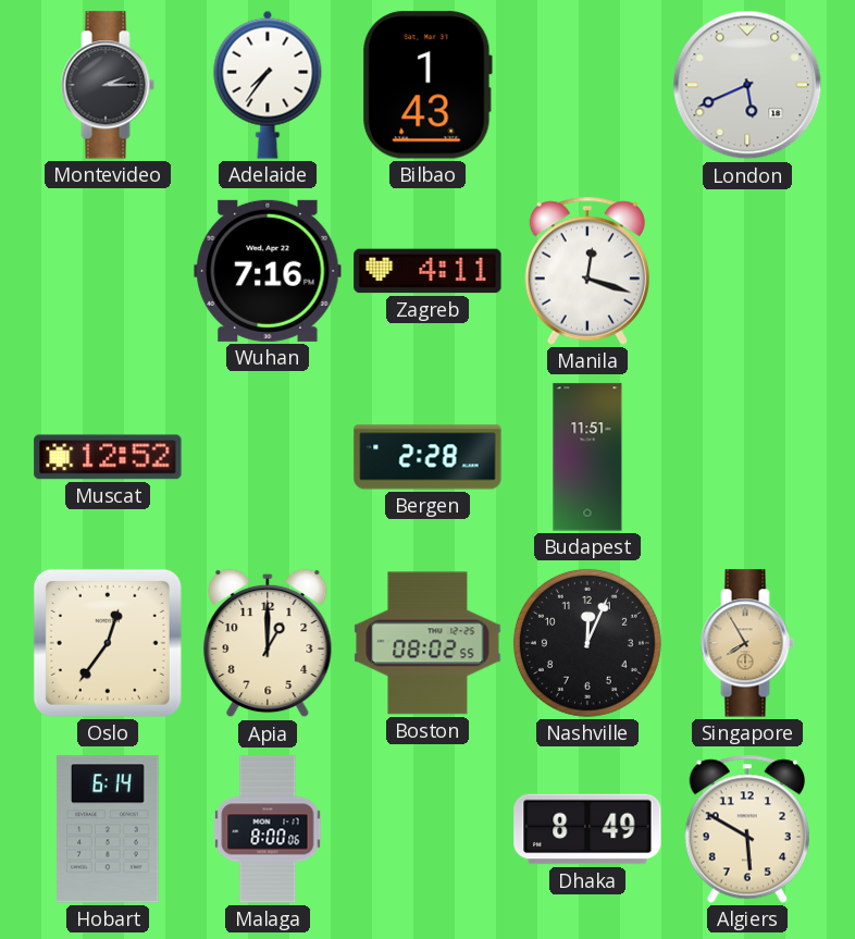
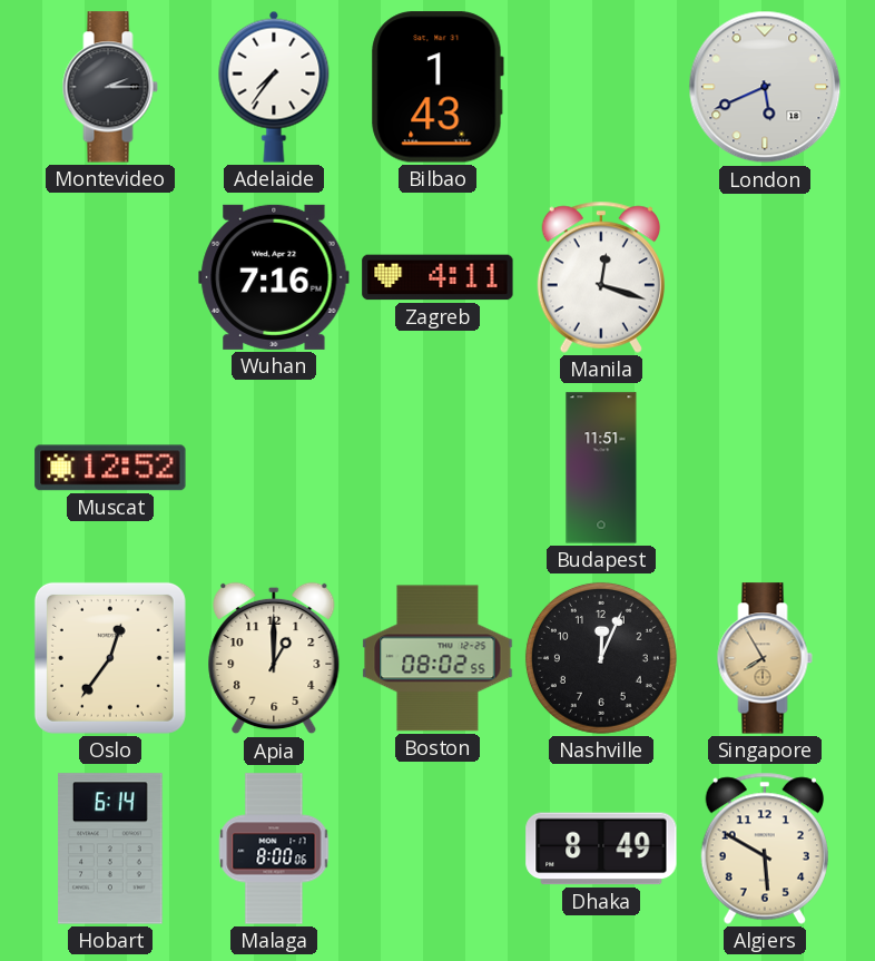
Bergen: 2:28 -> none
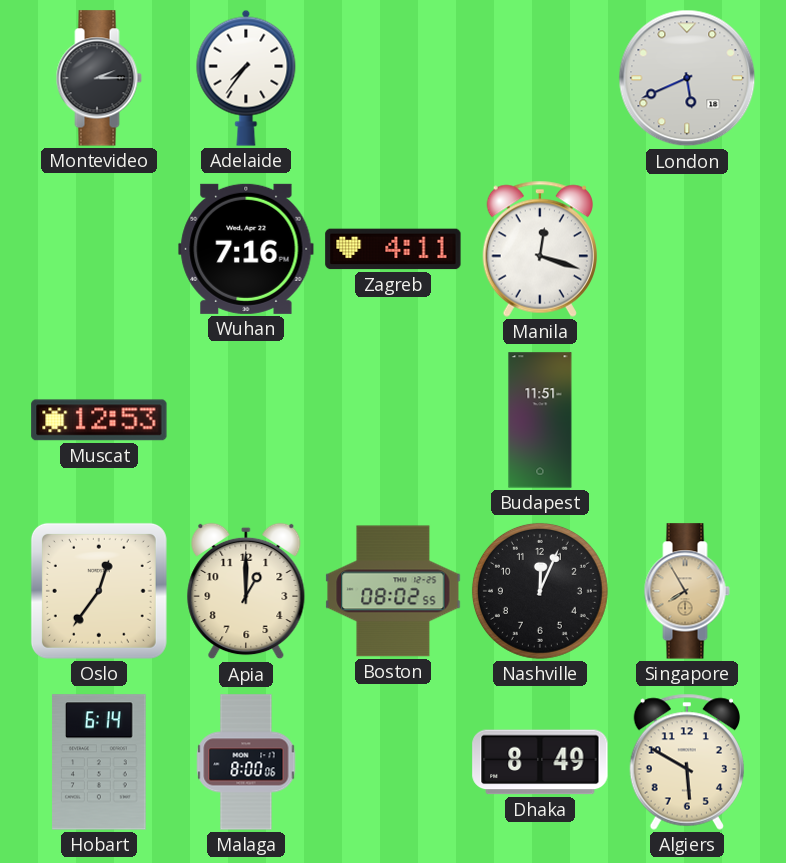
Bilbao: 1:43 -> none
Muscat: 12:52 -> 12:53
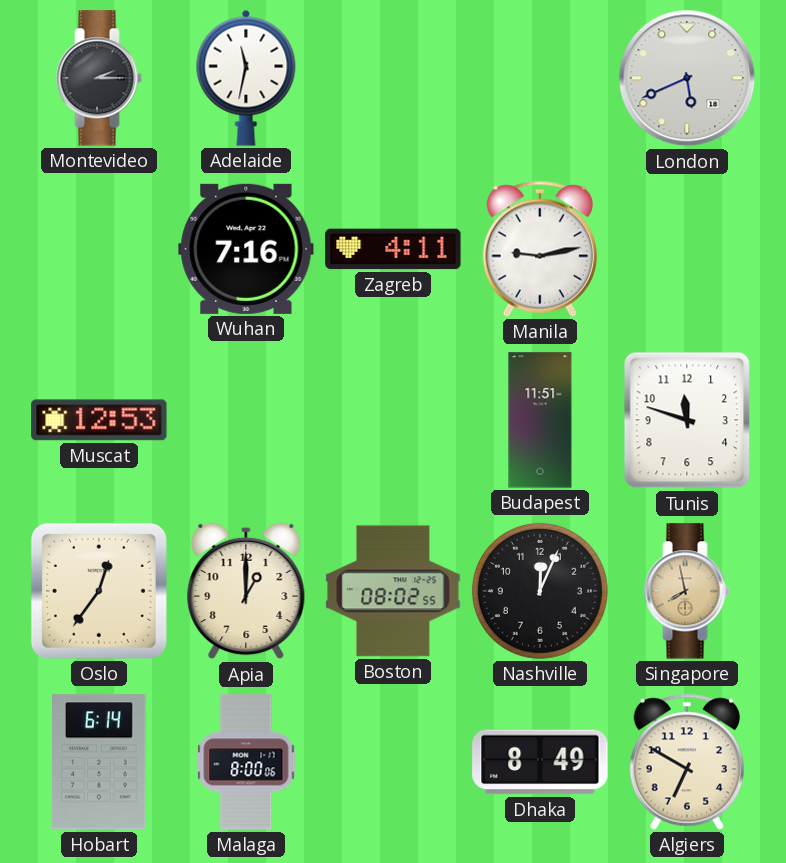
Adelaide: 7:36 -> 11:32
Manila: 12:18 -> 9:13
Tunis: none -> 11:48
Singapore: 7:55 -> 7:58
Algiers: 5:50 -> 6:50
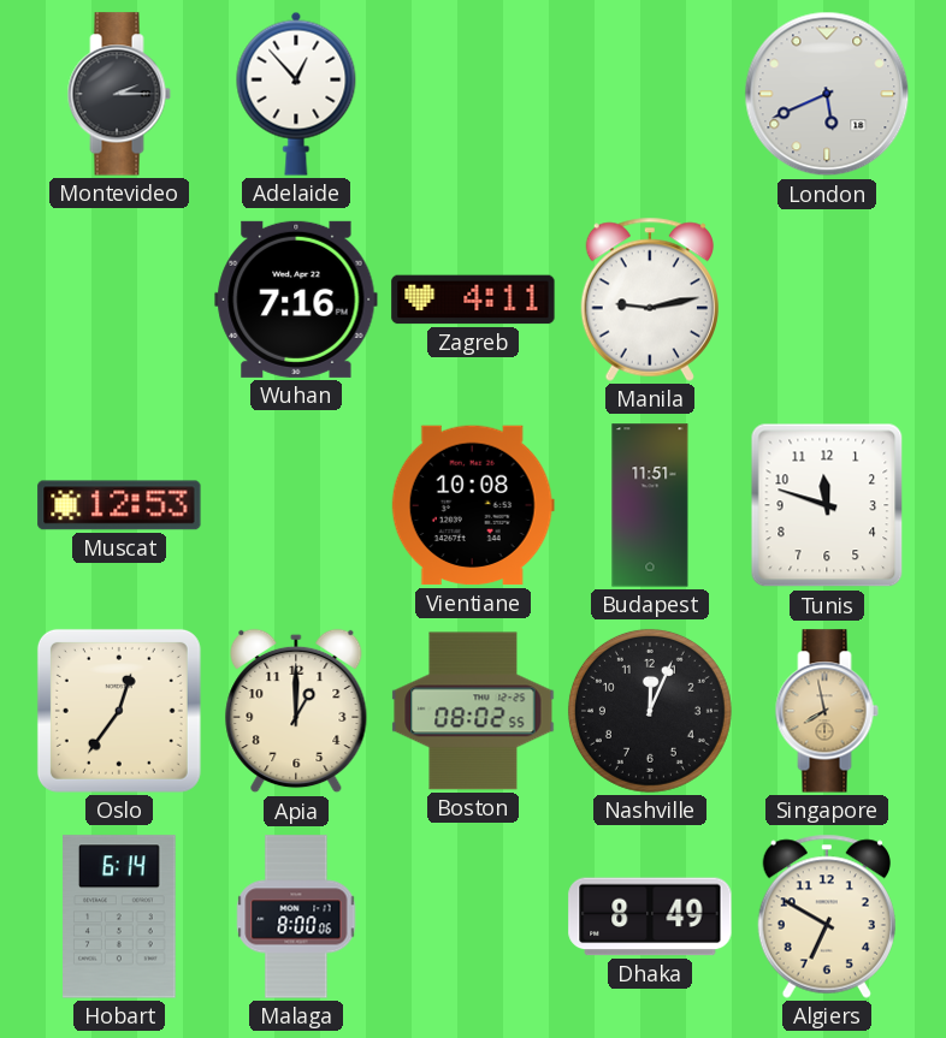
Adelaide: 11:32 -> 12:53
Vientiane: none -> 10:08
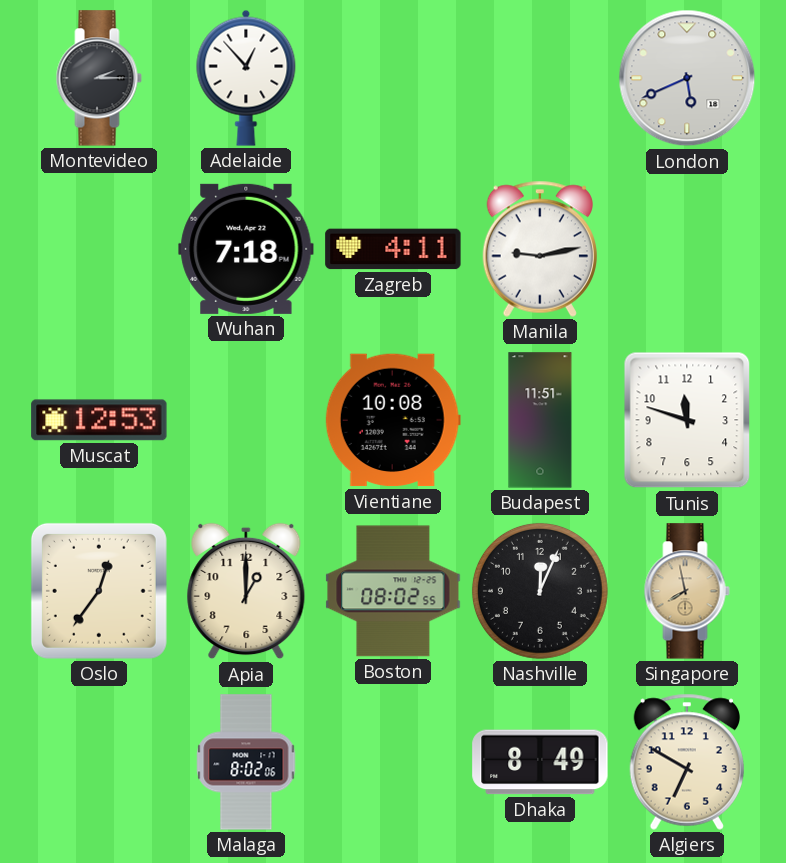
Wuhan: 7:16 -> 7:18
Hobart: 6:14 -> none
Malaga: 8:00 -> 8:02
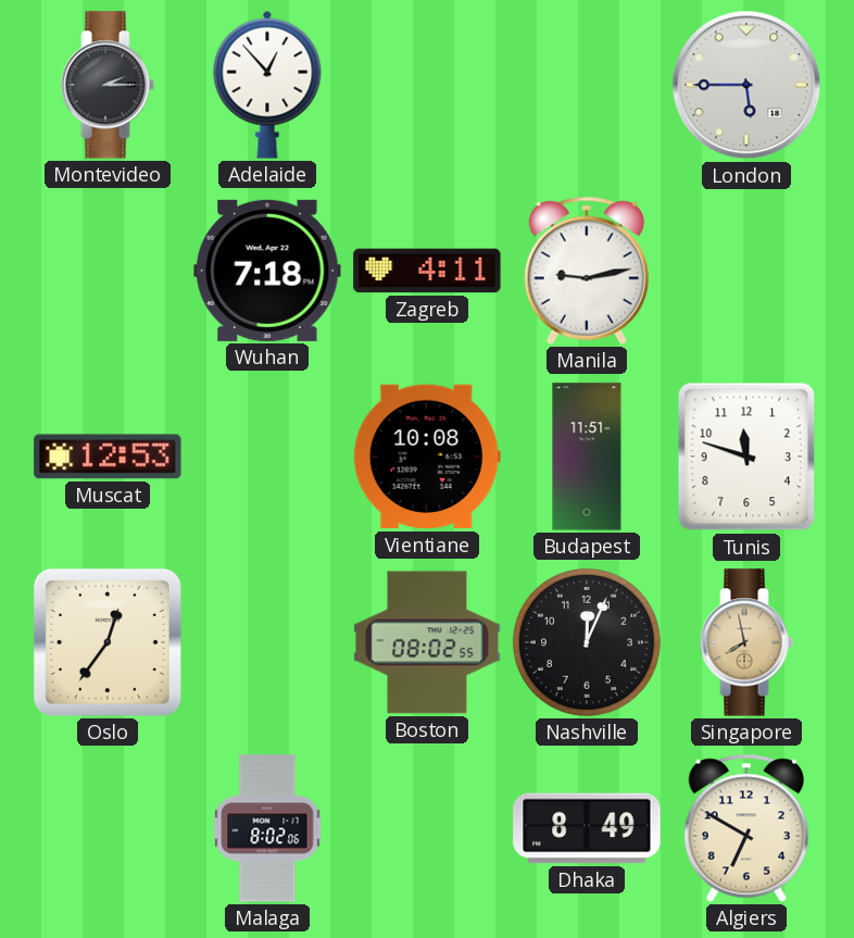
London: 5:41 -> 5:45
Apia: 1:00 -> none
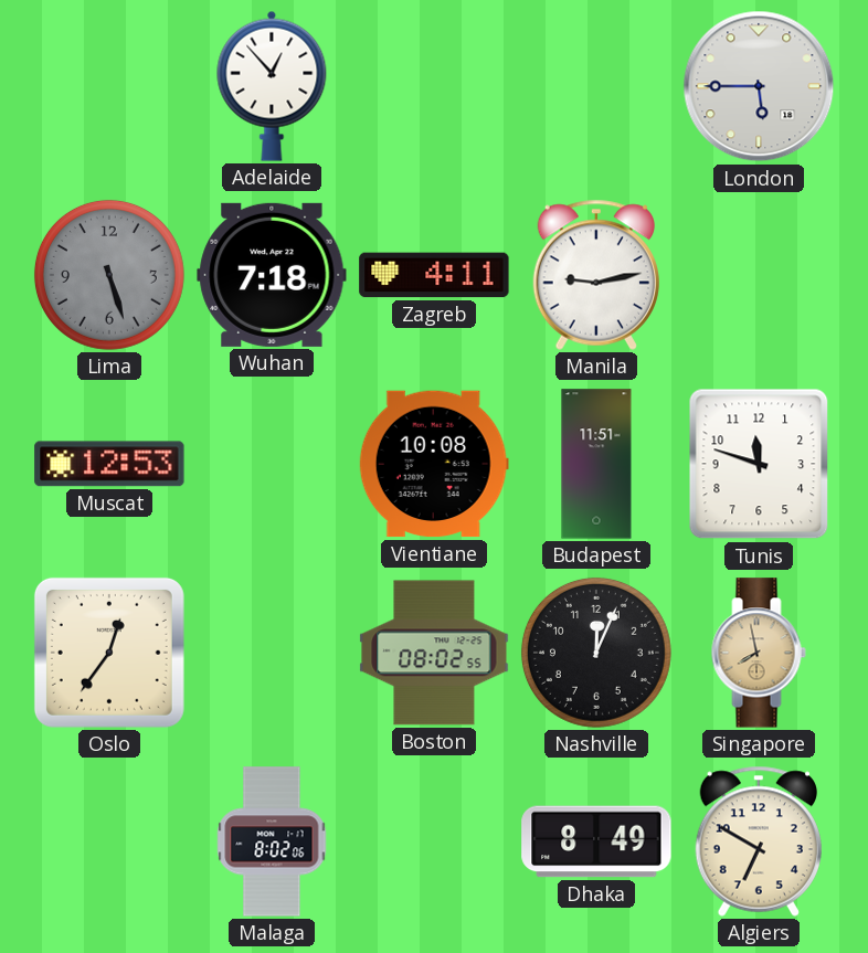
Montevideo: 2:15 -> none
Lima: none -> 5:27
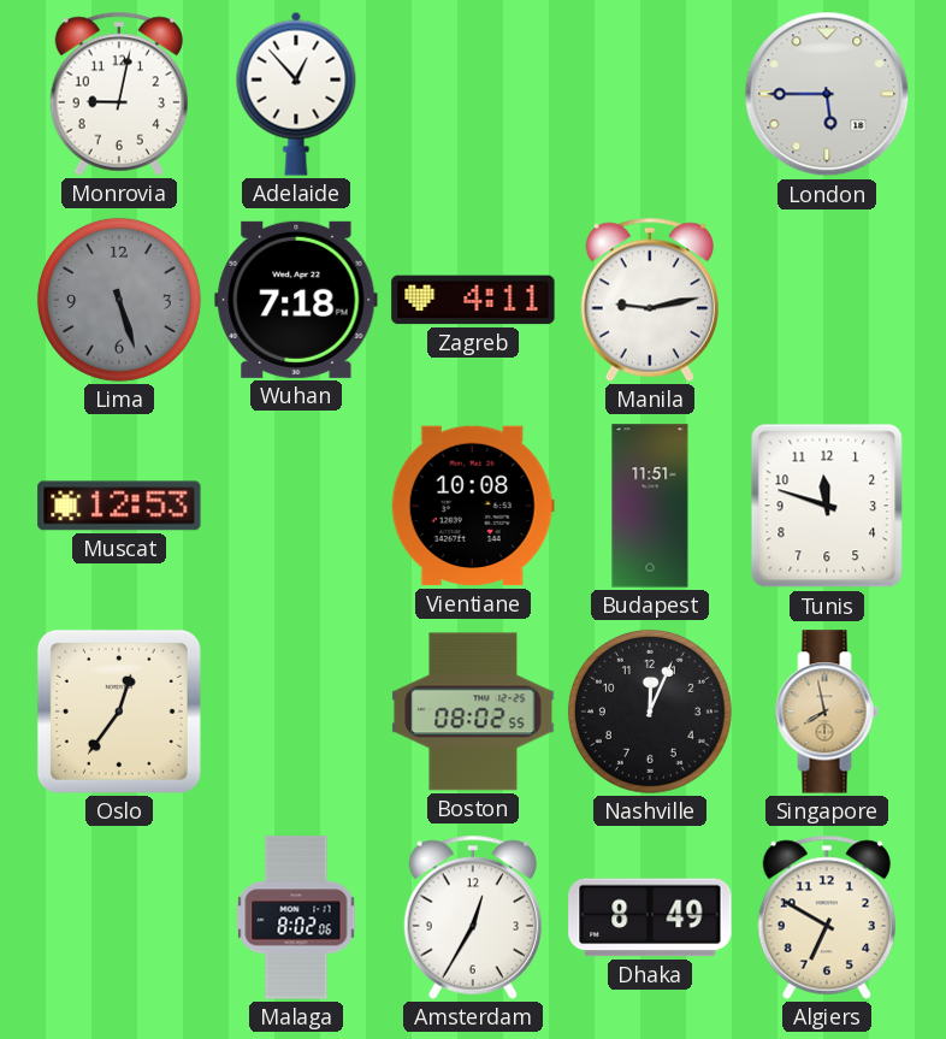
Monrovia: none -> 9:02
Amsterdam: none -> 12:35
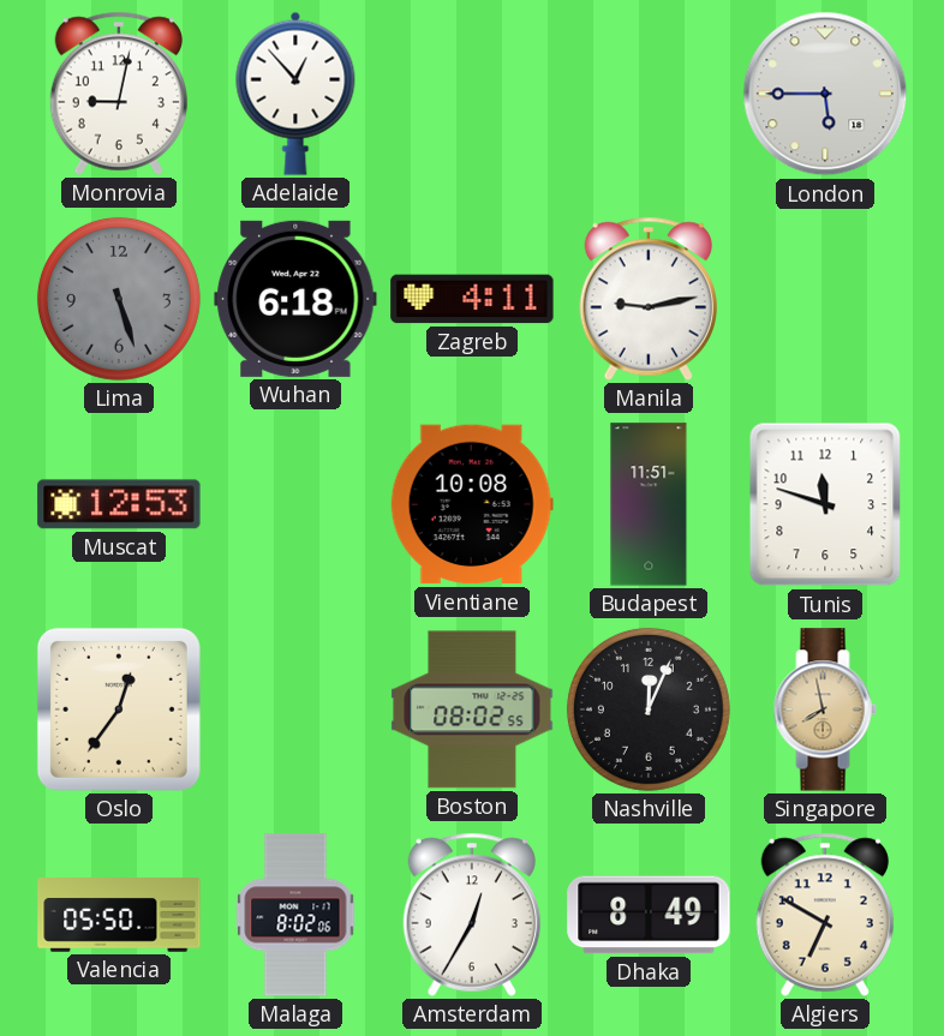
Wuhan: 7:18 -> 6:18
Valencia: none -> 05:50
